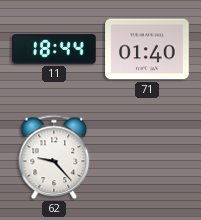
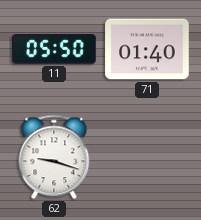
11: 18:44 -> 05:50
62: 9:23 -> 9:18
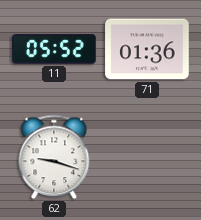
11: 05:50 -> 05:52
71: 01:40 -> 01:36
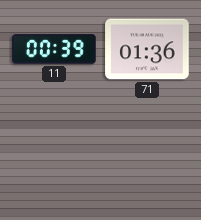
11: 05:52 -> 00:39
62: 9:18 -> none
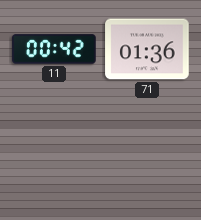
11: 00:39 -> 00:42
